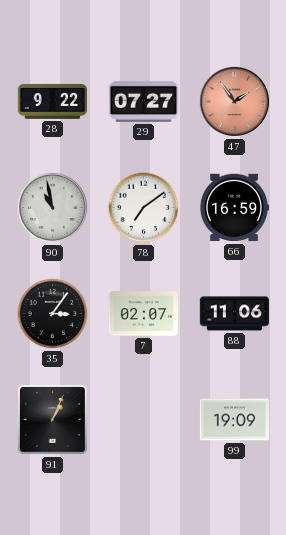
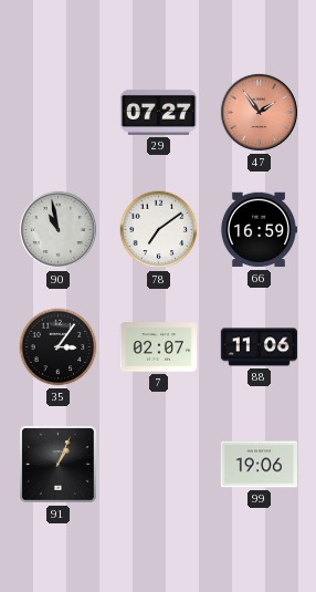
28: 9:22 -> none
99: 19:09 -> 19:06
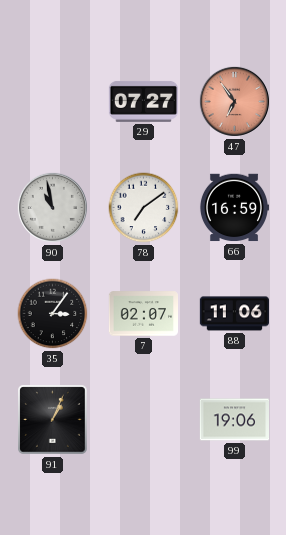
47: 1:54 -> 6:54
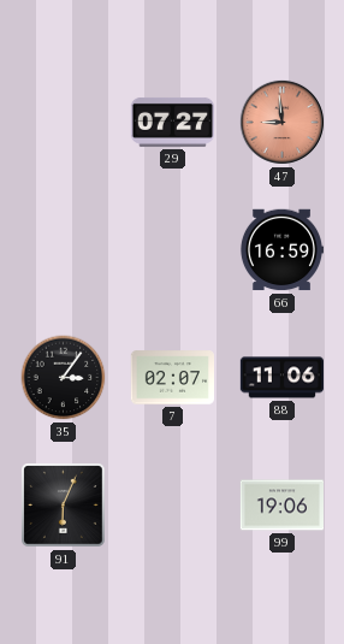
47: 6:54 -> 8:59
90: 10:58 -> none
78: 7:09 -> none
91: 1:04 -> 6:04
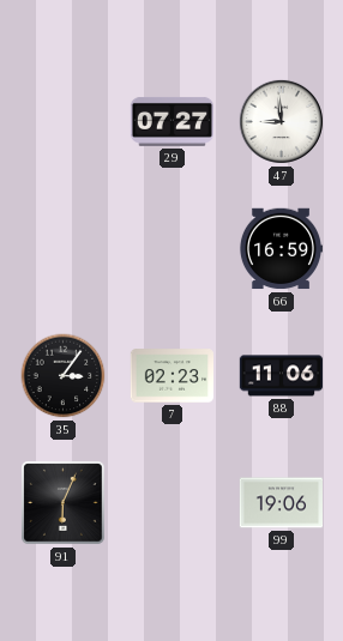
47 dial: salmon -> white
7: 02:07 -> 02:23
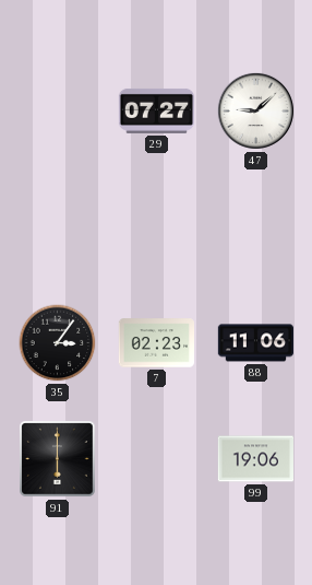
47: 8:59 -> 9:08
66: 16:59 -> none
91: 6:04 -> 6:00
